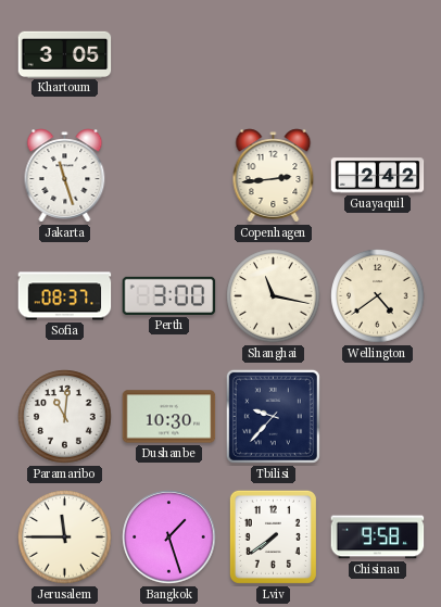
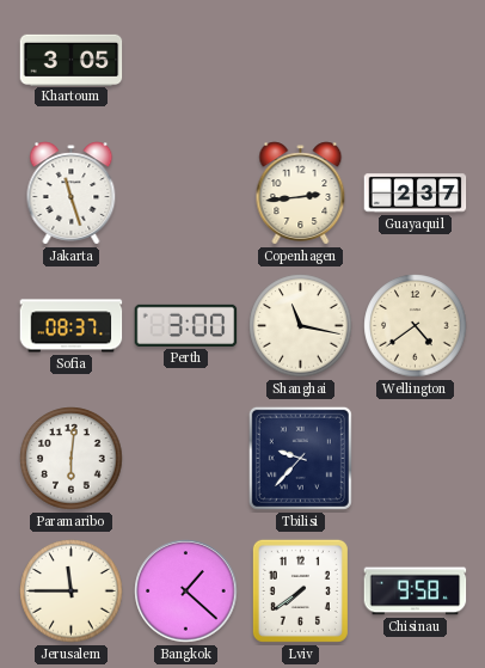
Guayaquil: 2:42 -> 2:37
Paramaribo: 11:01 -> 6:01
Dushanbe: 10:30 -> none
Bangkok: 1:27 -> 1:22
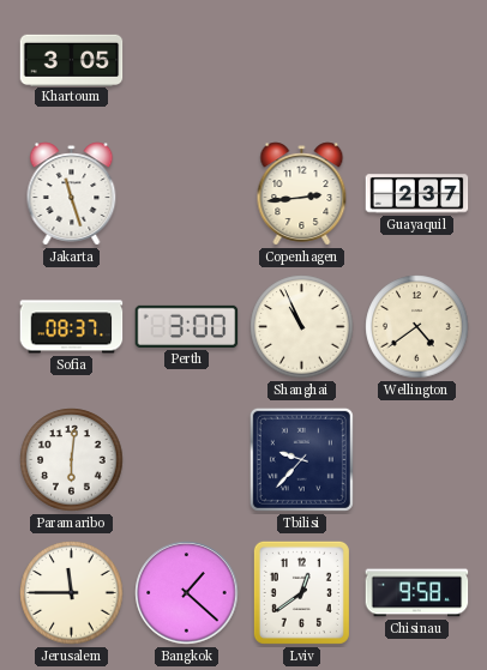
Shanghai: 11:17 -> 10:56
Lviv: 7:39 -> 12:39
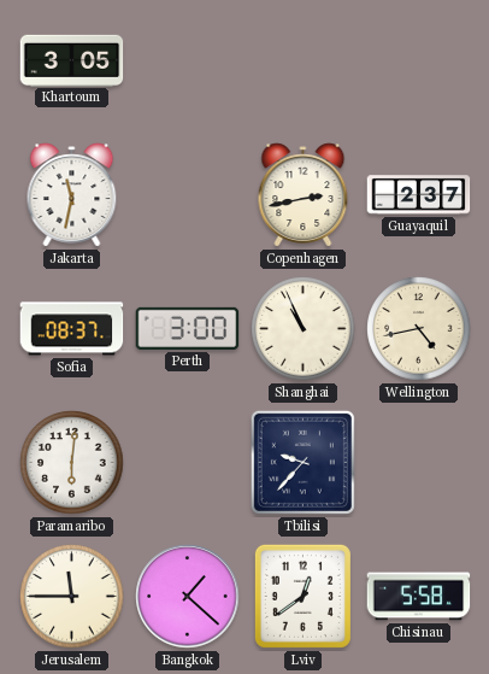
Jakarta: 11:27 -> 11:32
Copenhagen: 2:44 -> 2:43
Wellington: 4:39 -> 4:43
Chisinau: 9:58 -> 5:58
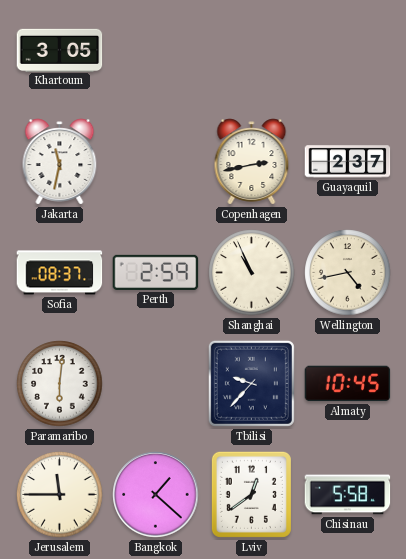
Perth: 3:00 -> 2:59
Almaty: none -> 10:45
